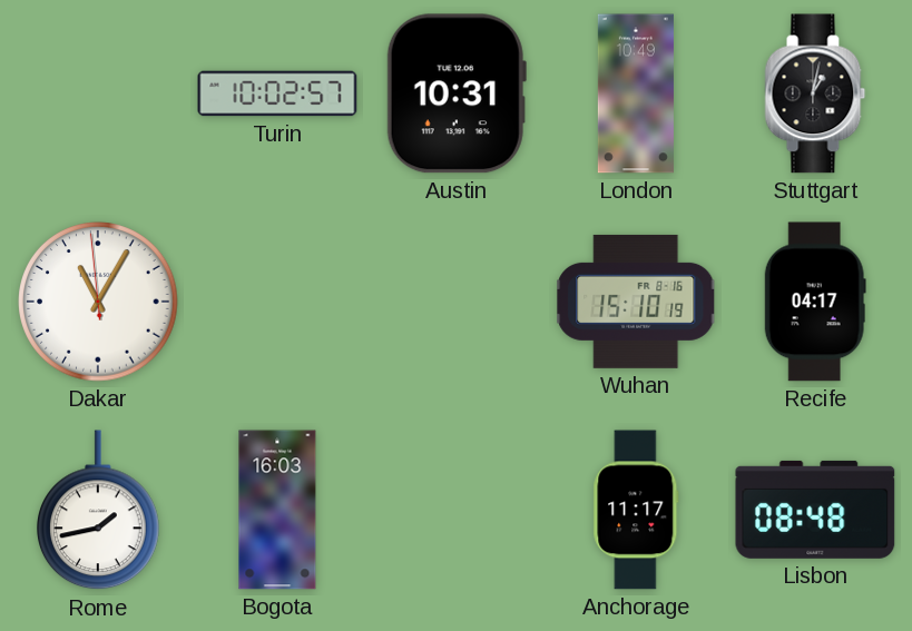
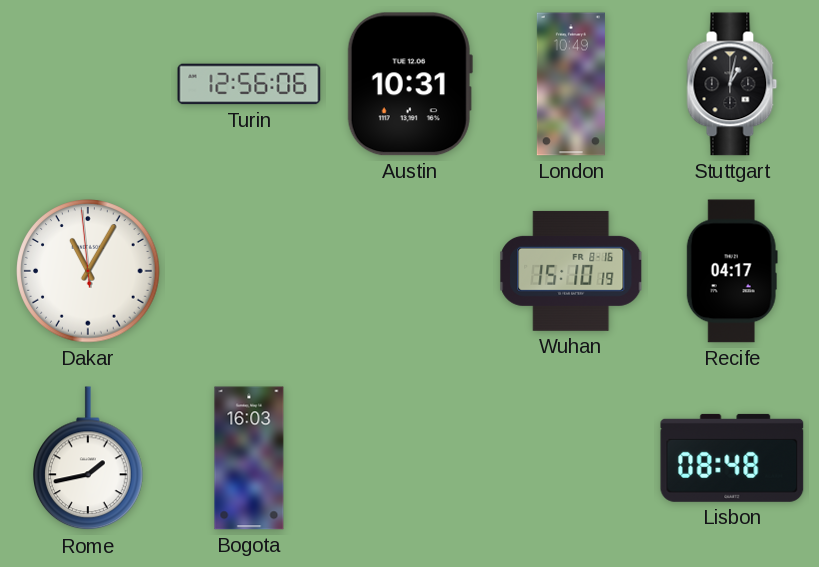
Turin: 10:02 -> 12:56
Anchorage: 11:17 -> none
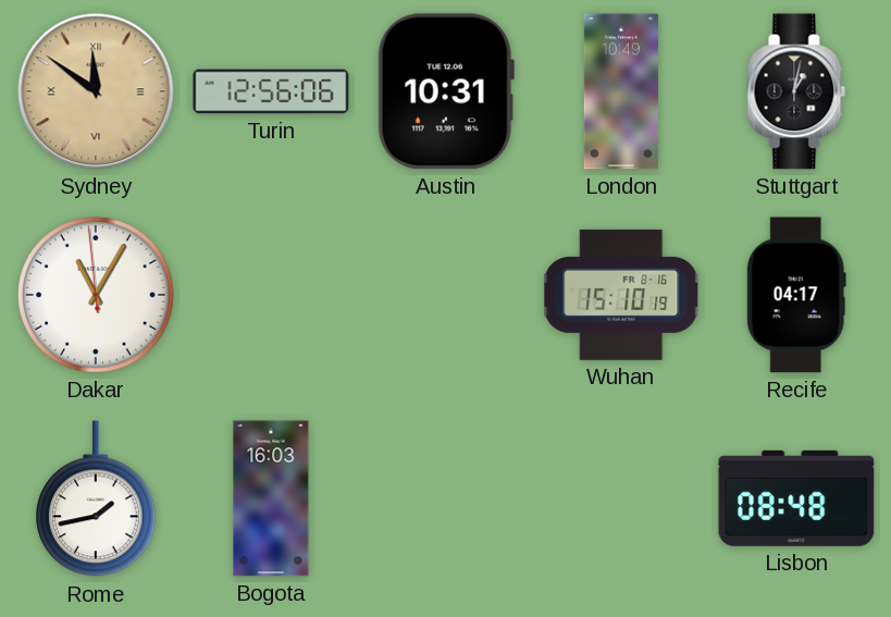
Sydney: none -> 11:51
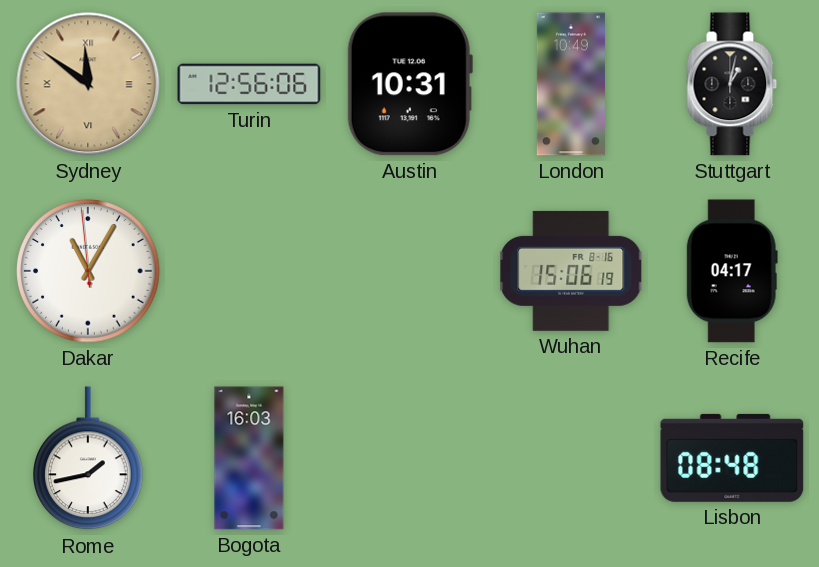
Wuhan: 15:10 -> 15:06
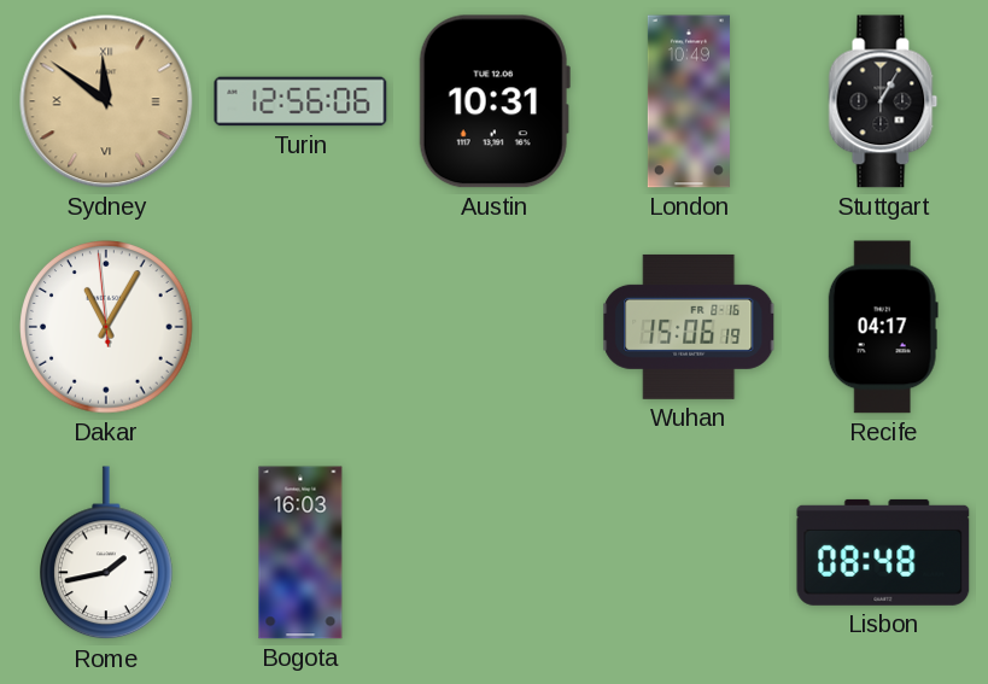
Stuttgart: 1:02 -> 1:05
